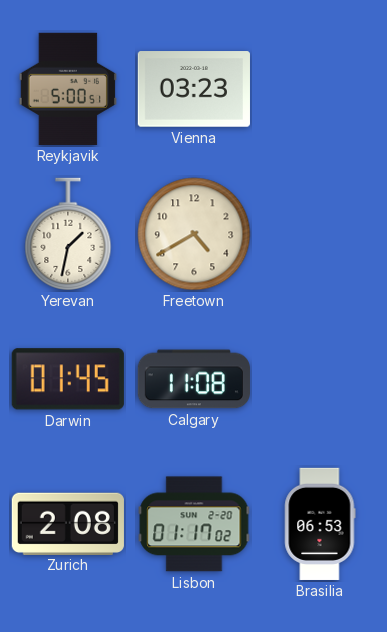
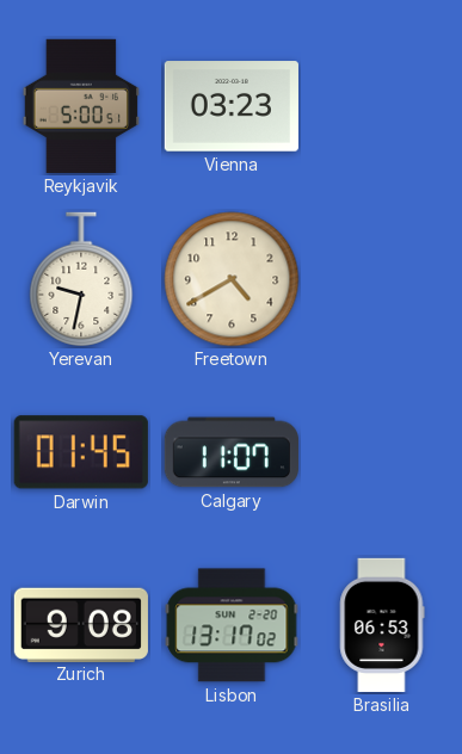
Yerevan: 1:32 -> 9:32
Calgary: 11:08 -> 11:07
Zurich: 2:08 -> 9:08
Lisbon: 01:17 -> 13:17
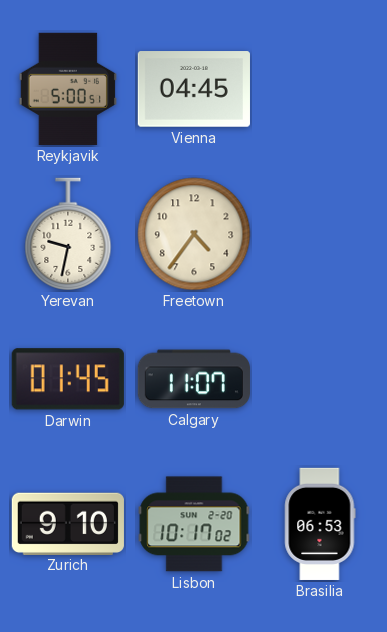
Vienna: 03:23 -> 04:45
Freetown: 4:40 -> 4:36
Zurich: 9:08 -> 9:10
Lisbon: 13:17 -> 10:17
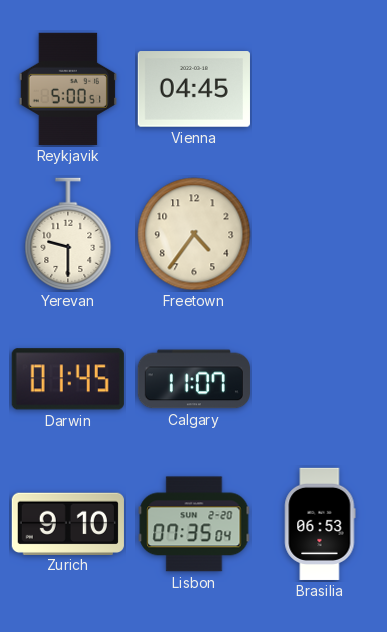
Yerevan: 9:32 -> 9:30
Lisbon: 10:17 -> 07:35
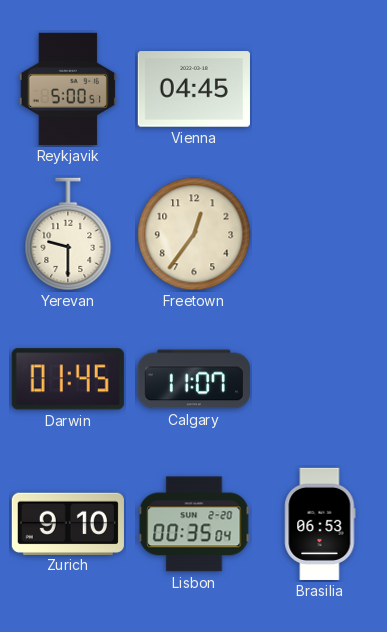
Freetown: 4:36 -> 12:36
Lisbon: 07:35 -> 00:35
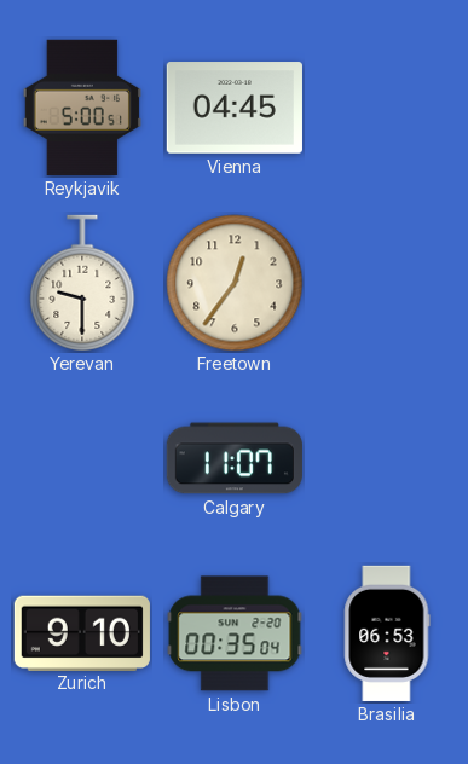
Darwin: 01:45 -> none
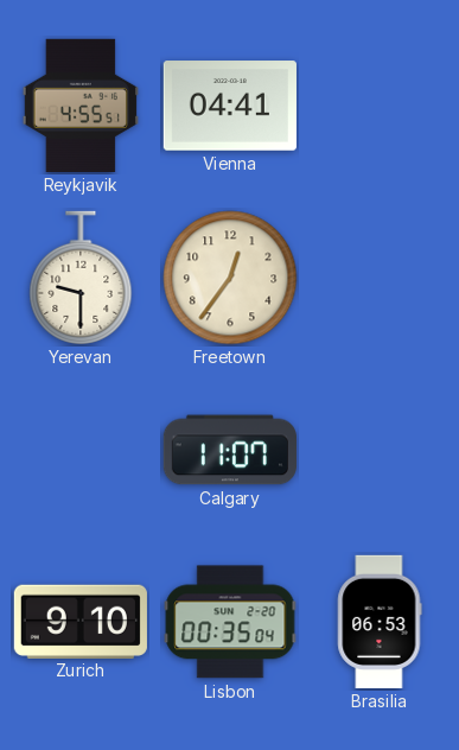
Reykjavik: 5:00 -> 4:55
Vienna: 04:45 -> 04:41
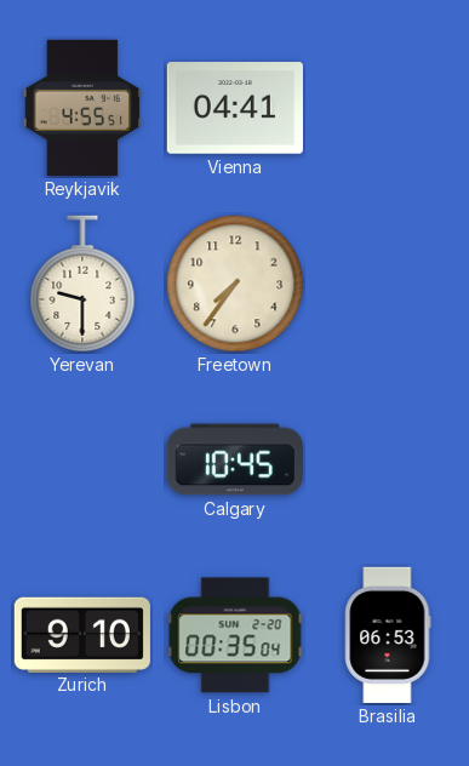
Freetown: 12:36 -> 7:36
Calgary: 11:07 -> 10:45
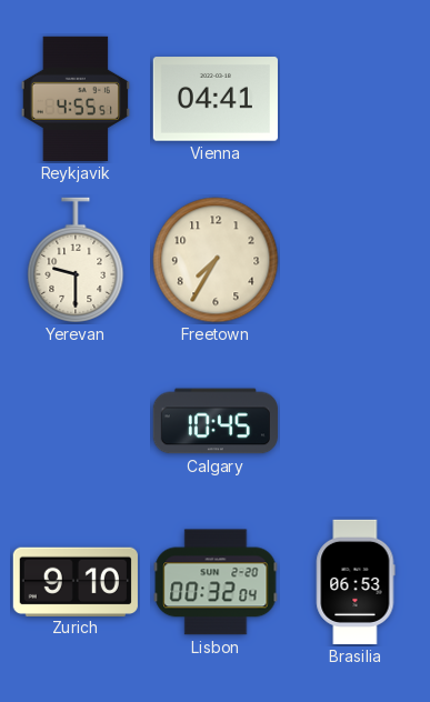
Freetown: 7:36 -> 7:35
Lisbon: 00:35 -> 00:32
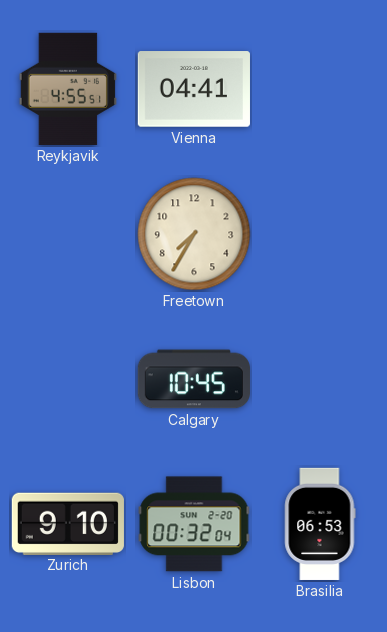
Yerevan: 9:30 -> none
